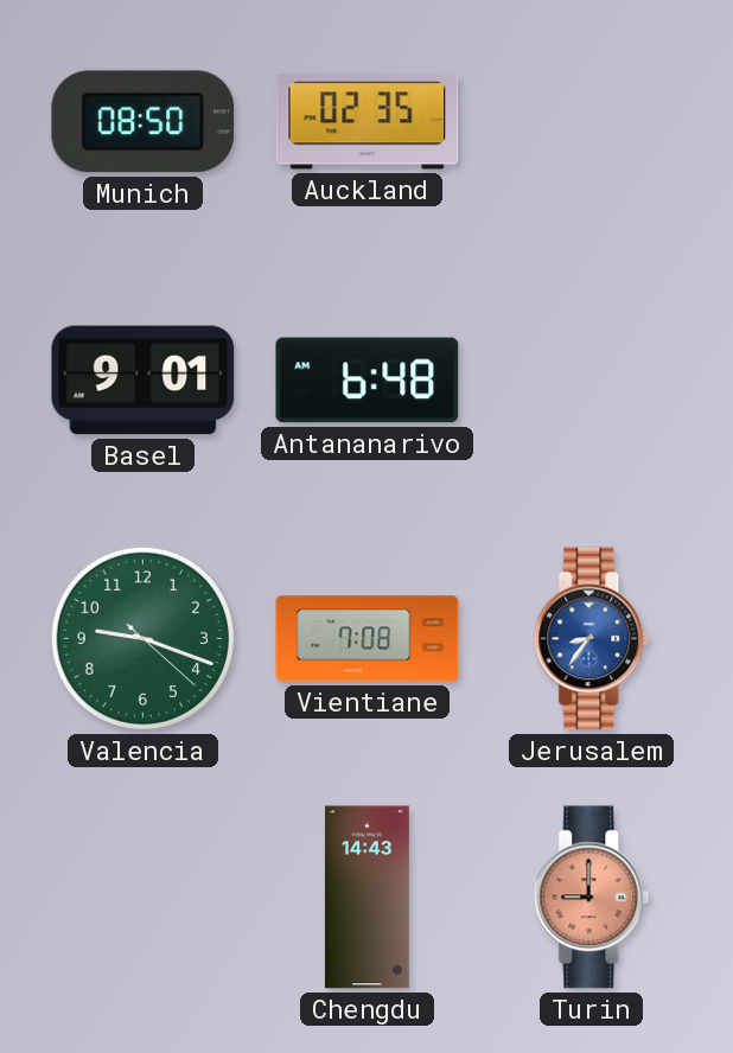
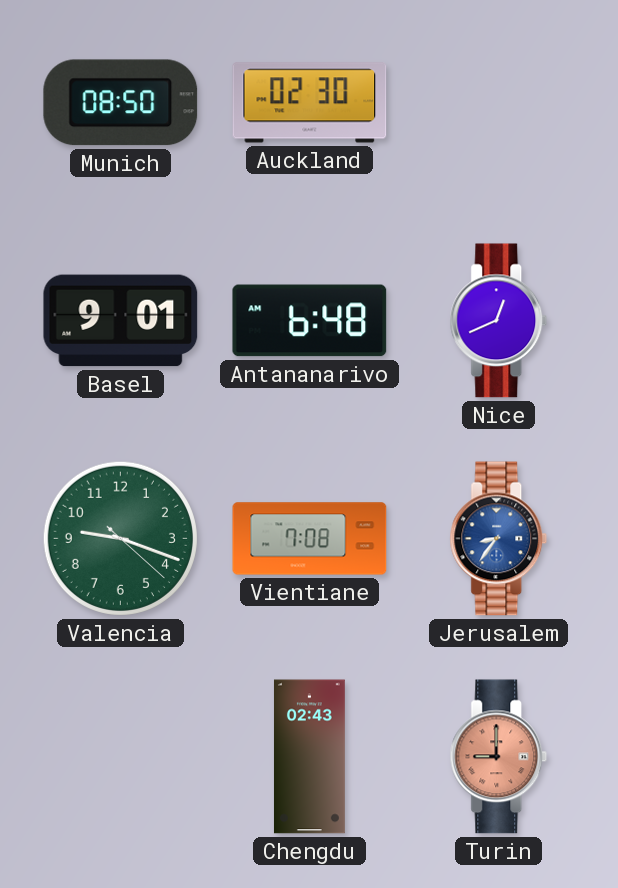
Auckland: 02:35 -> 02:30
Nice: none -> 12:41
Chengdu: 14:43 -> 02:43
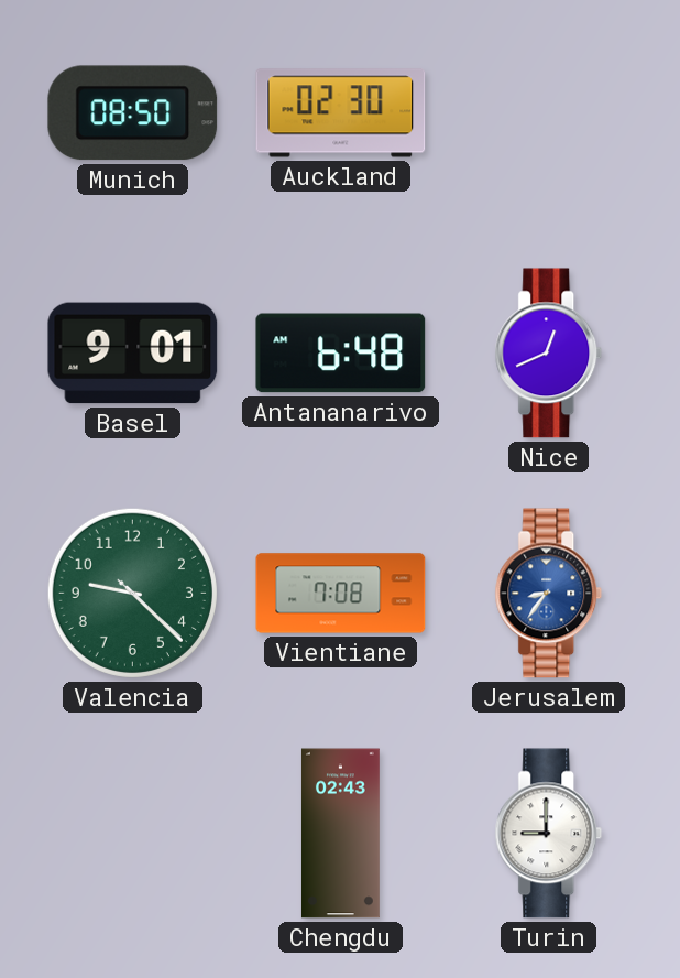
Valencia: 9:18 -> 9:22
Turin dial: salmon -> white
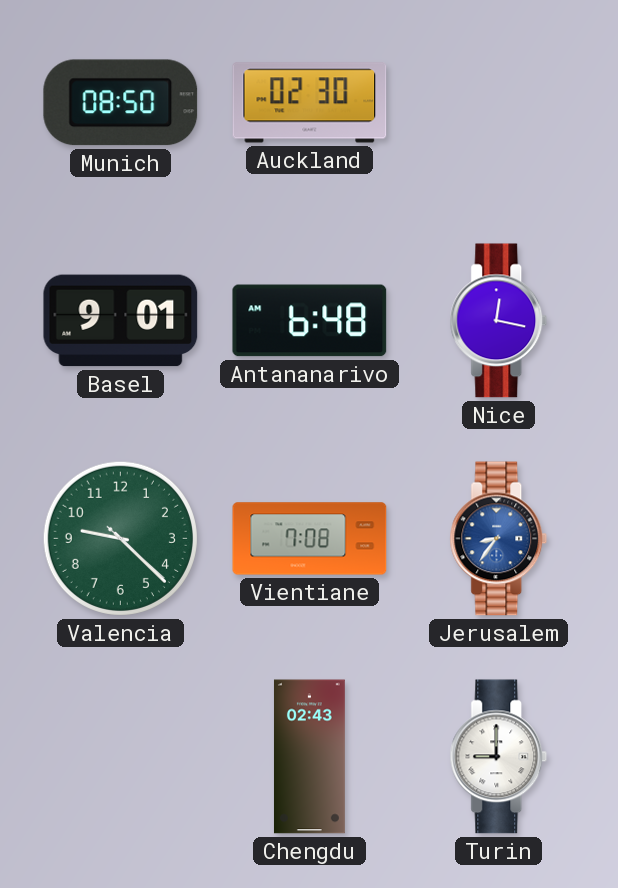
Nice: 12:41 -> 12:17
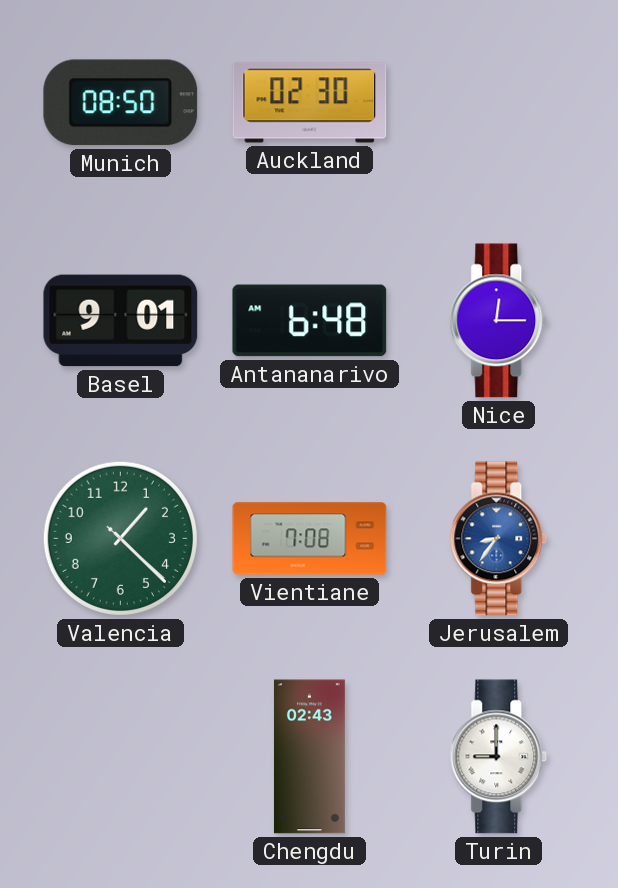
Nice: 12:17 -> 12:15
Valencia: 9:22 -> 1:22
